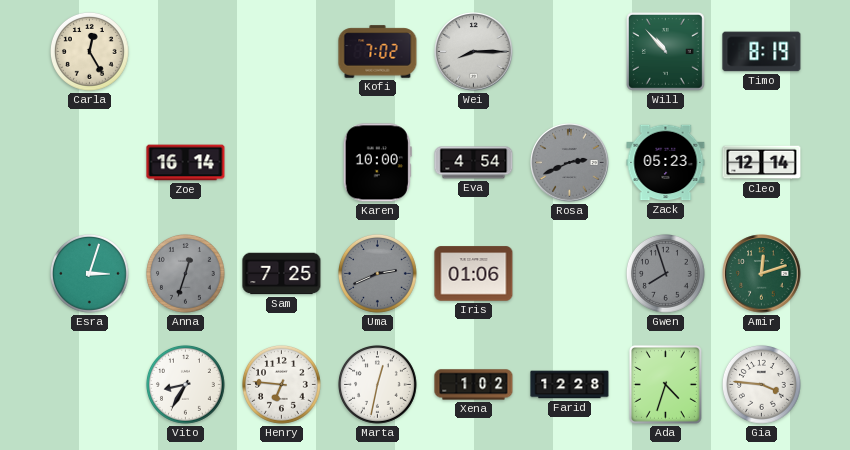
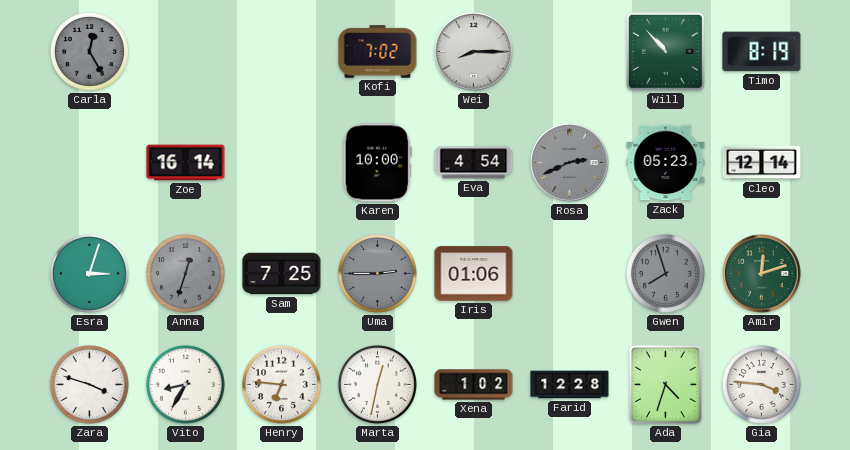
Carla dial: cream -> grey
Uma: 2:41 -> 2:45
Zara: none -> 3:48
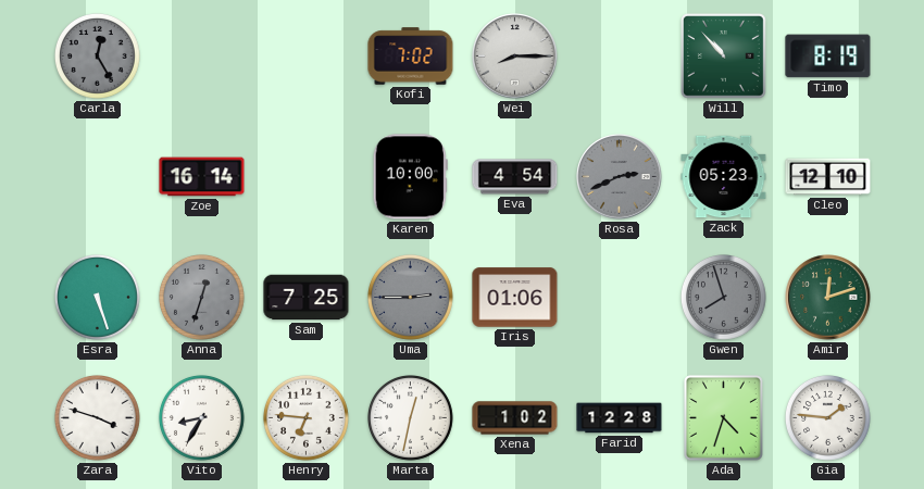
Cleo: 12:14 -> 12:10
Esra: 3:03 -> 5:27
Gia: 3:46 -> 1:46
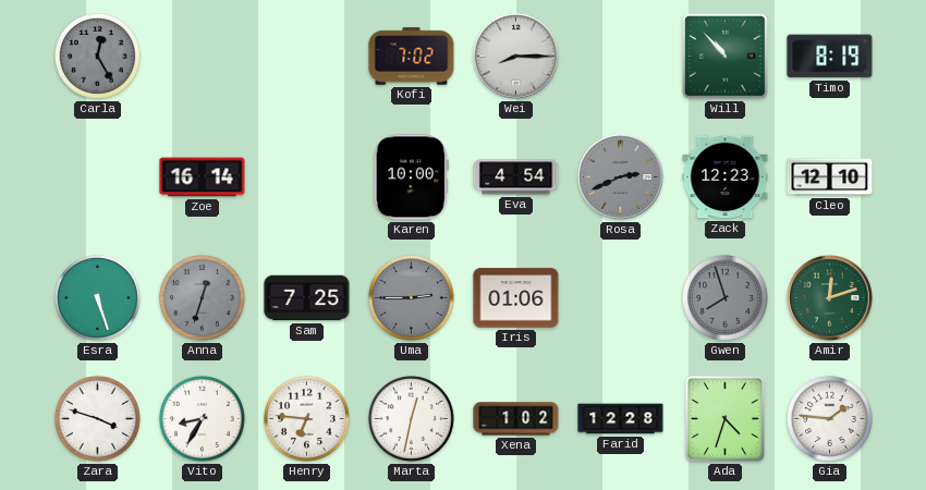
Zack: 05:23 -> 12:23
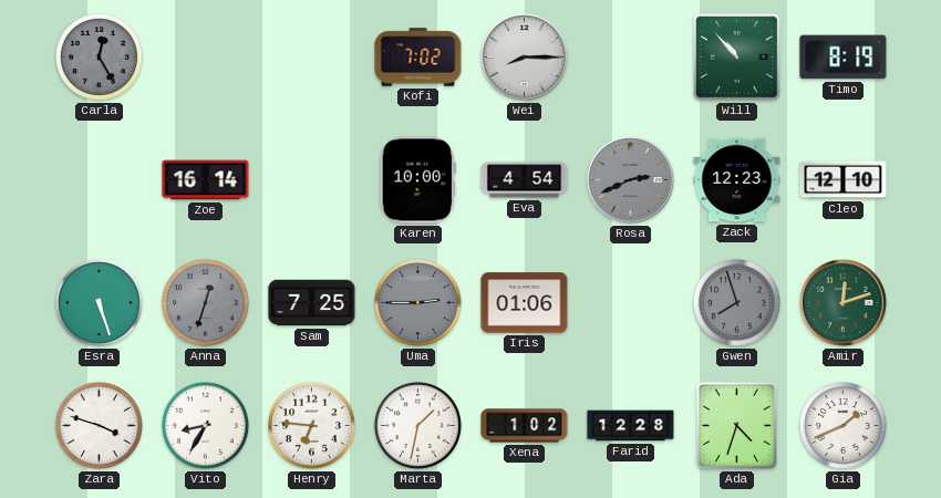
Marta: 12:32 -> 1:32
Gia: 1:46 -> 1:41
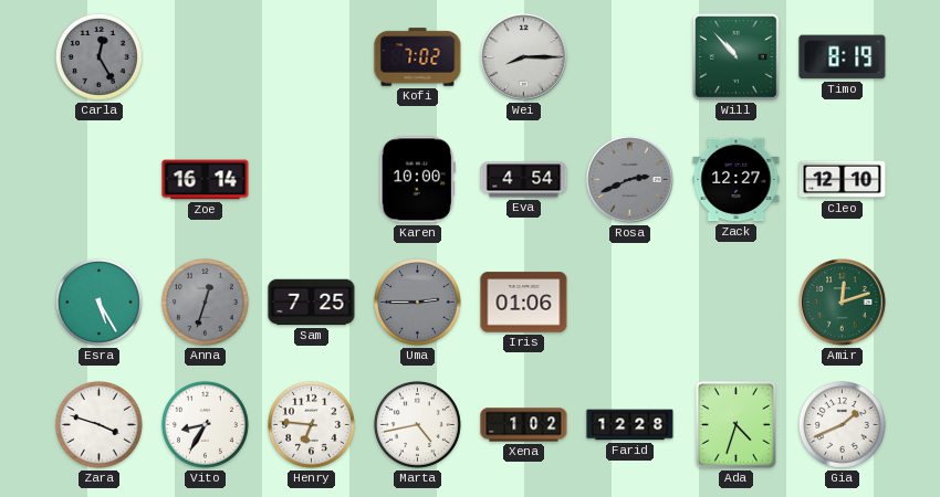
Zack: 12:23 -> 12:27
Esra: 5:27 -> 5:25
Gwen: 7:57 -> none
Marta: 1:32 -> 4:43
